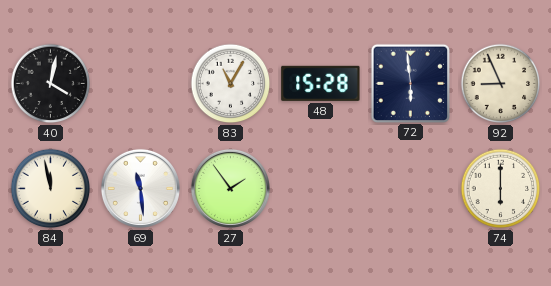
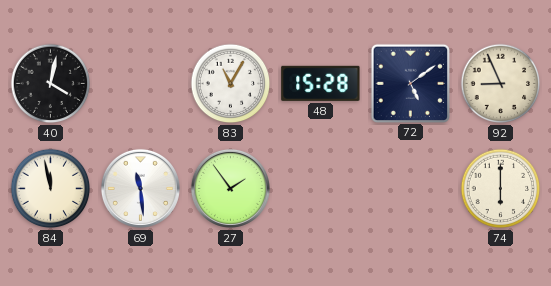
72: 5:59 -> 5:09
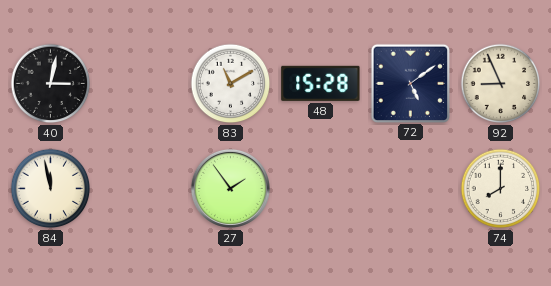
40: 4:02 -> 3:02
83: 11:05 -> 11:10
69: 11:29 -> none
74: 6:00 -> 8:00
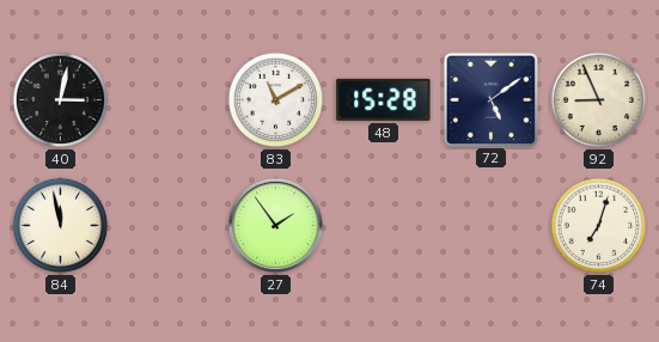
74: 8:00 -> 7:03
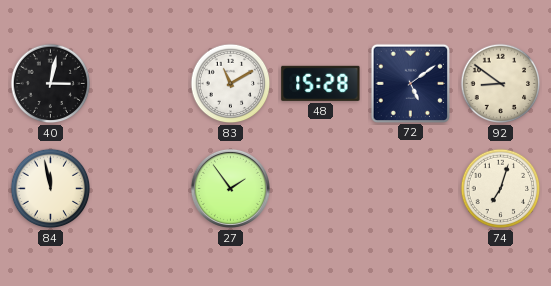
92: 8:56 -> 8:51
